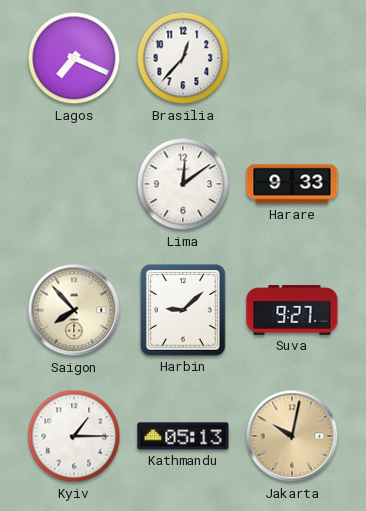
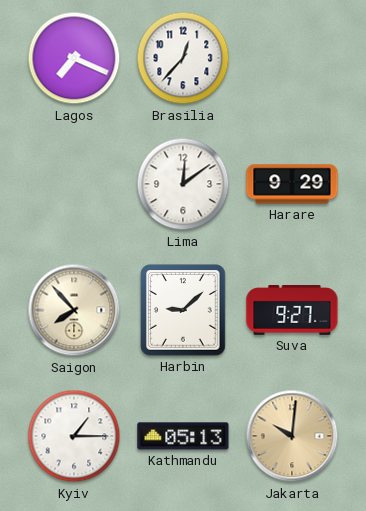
Harare: 9:33 -> 9:29
Jakarta: 10:02 -> 10:01
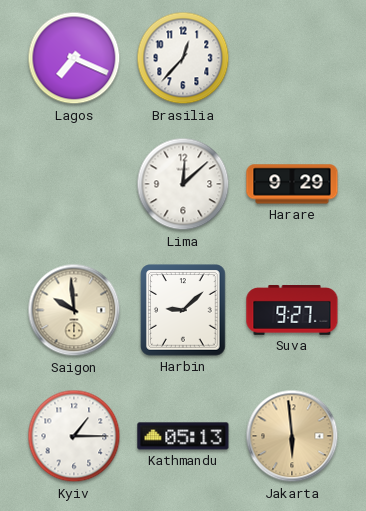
Lima: 12:09 -> 12:08
Saigon: 7:53 -> 9:59
Jakarta: 10:01 -> 5:59
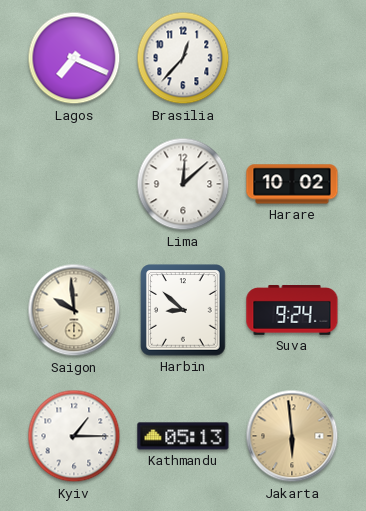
Harare: 9:29 -> 10:02
Harbin: 9:08 -> 8:52
Suva: 9:27 -> 9:24
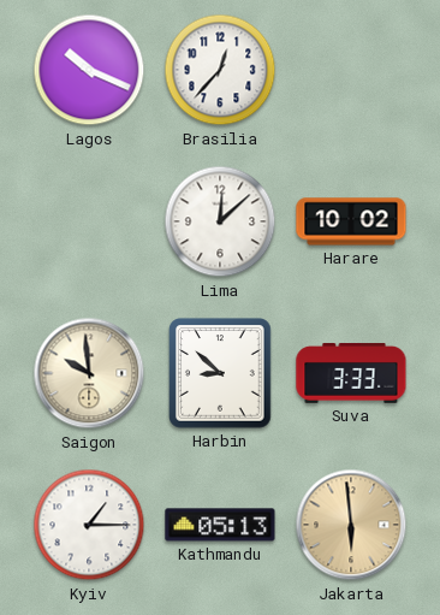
Lagos: 7:19 -> 10:19
Suva: 9:24 -> 3:33
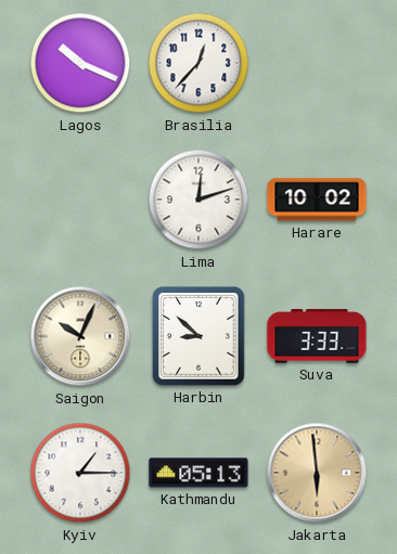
Lima: 12:08 -> 12:12
Saigon: 9:59 -> 10:04
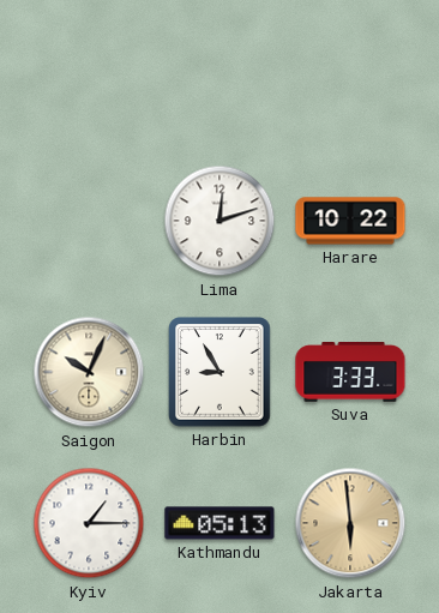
Lagos: 10:19 -> none
Brasilia: 12:37 -> none
Harare: 10:02 -> 10:22
Harbin: 8:52 -> 8:55
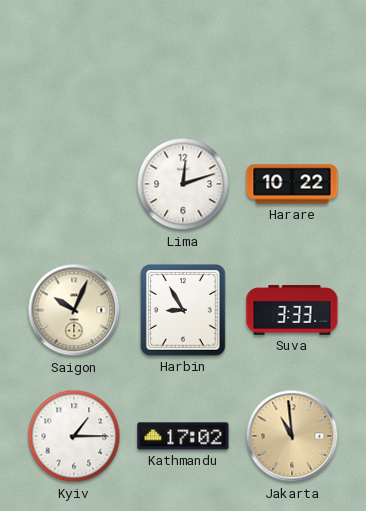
Kathmandu: 05:13 -> 17:02
Jakarta: 5:59 -> 10:59
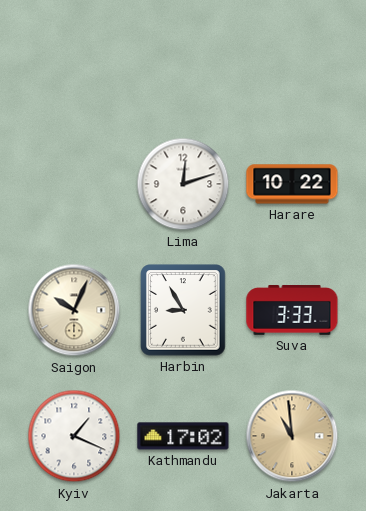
Kyiv: 1:15 -> 1:19
